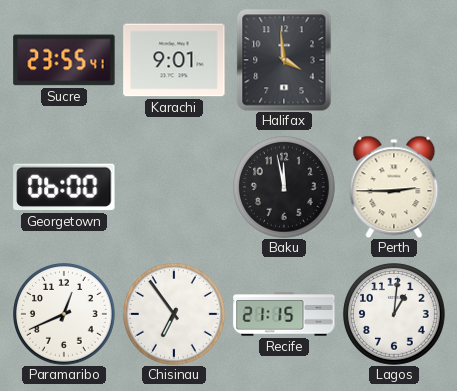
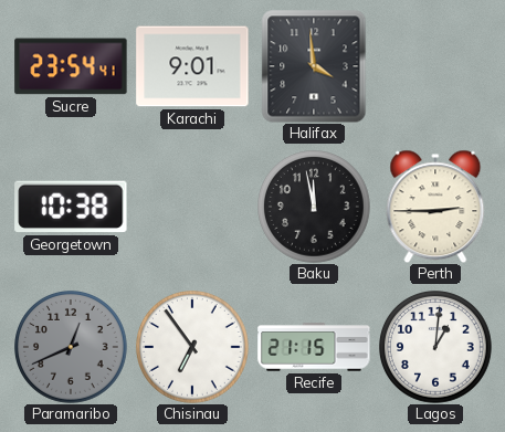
Sucre: 23:55 -> 23:54
Georgetown: 06:00 -> 10:38
Paramaribo dial: white -> grey
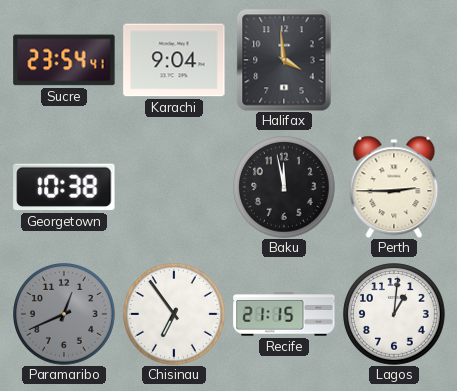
Karachi: 9:01 -> 9:04
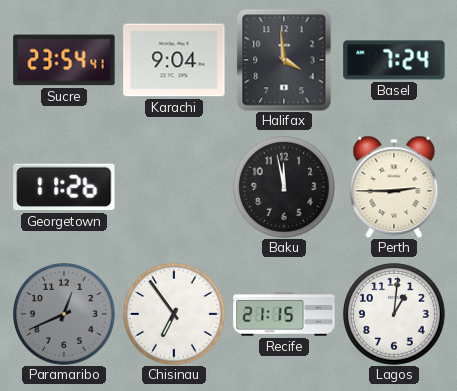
Basel: none -> 7:24
Georgetown: 10:38 -> 11:26
